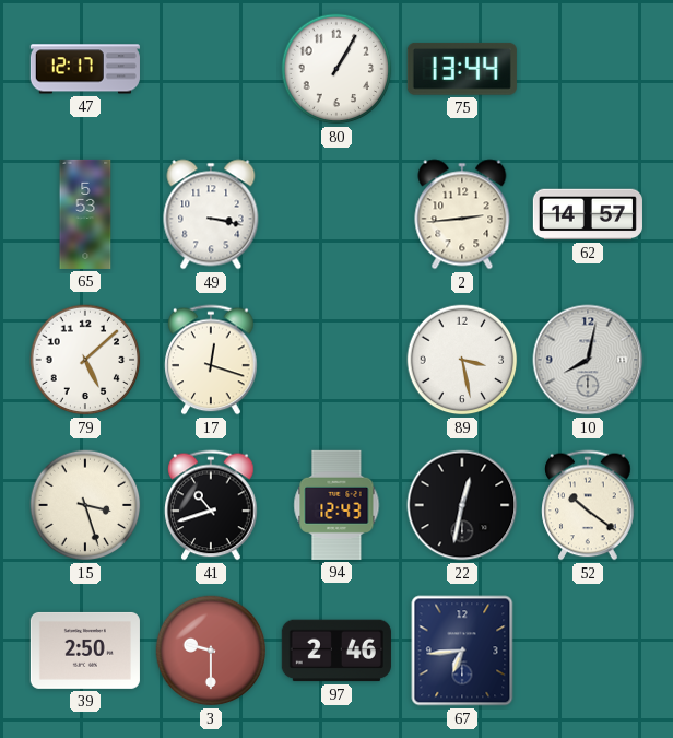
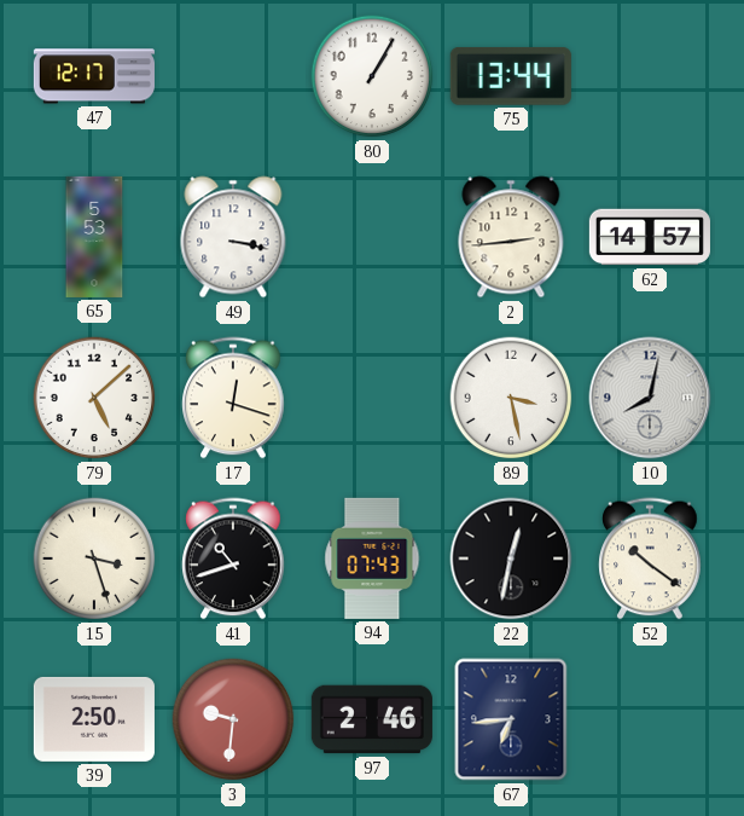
94: 12:43 -> 07:43
3: 9:30 -> 9:31
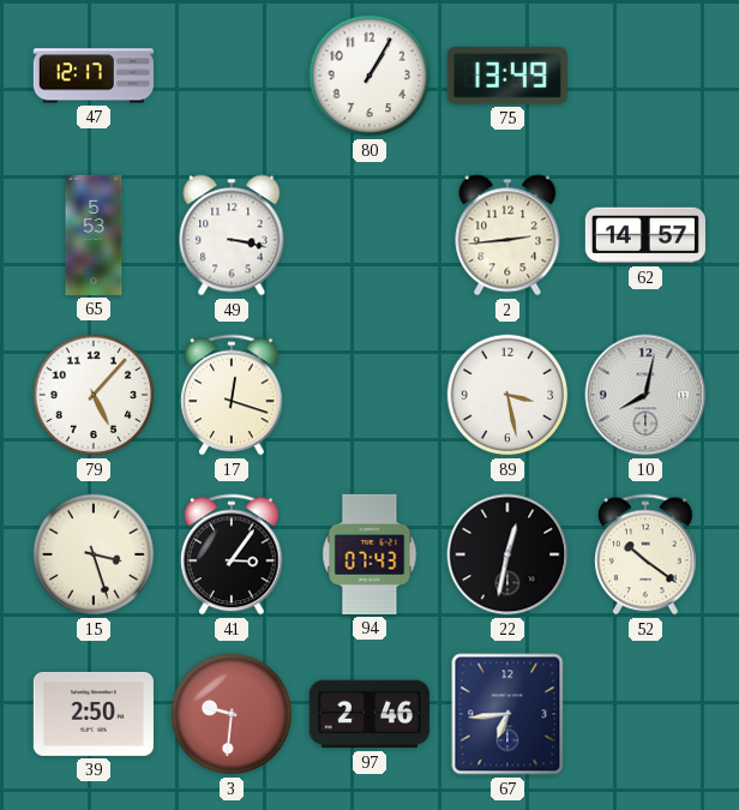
75: 13:44 -> 13:49
79: 5:08 -> 5:07
41: 10:42 -> 3:06
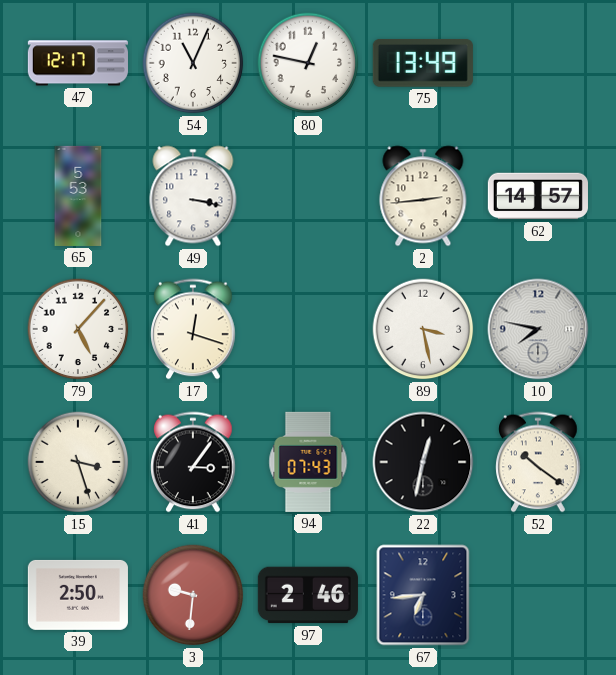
54: none -> 11:04
80: 1:05 -> 12:47
10: 8:02 -> 7:47
